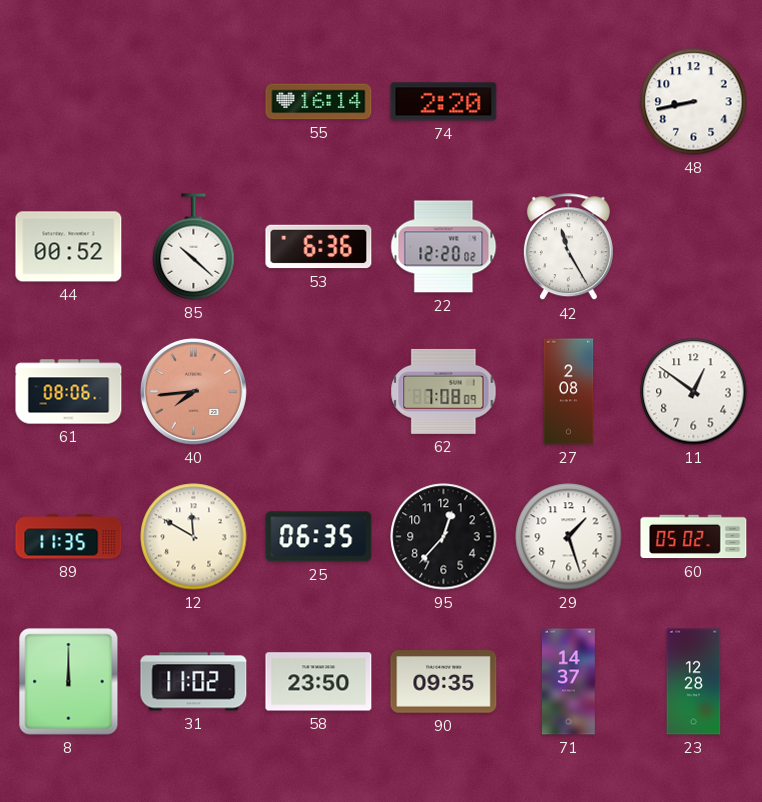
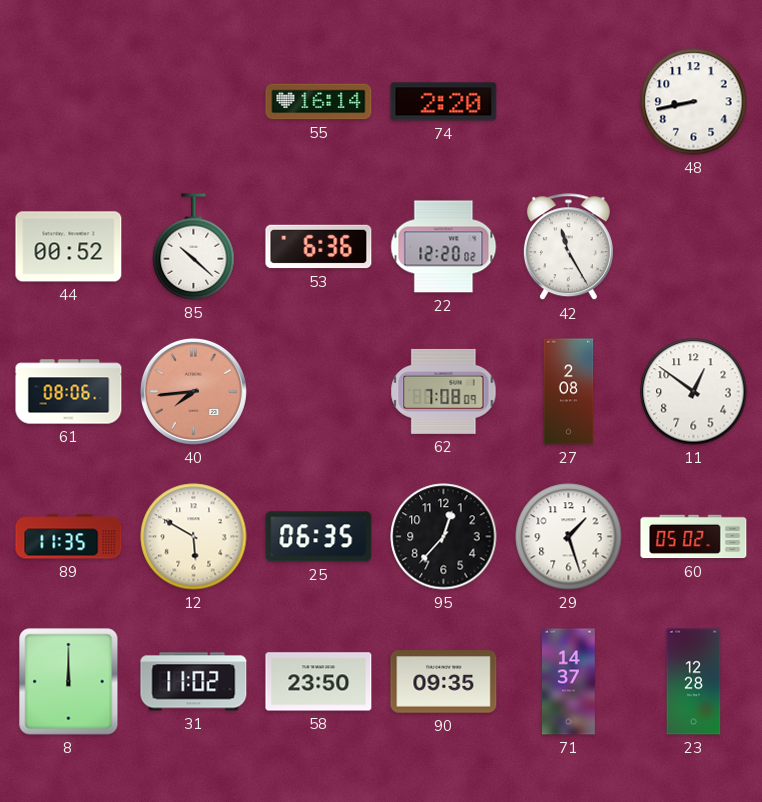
12: 11:50 -> 5:50
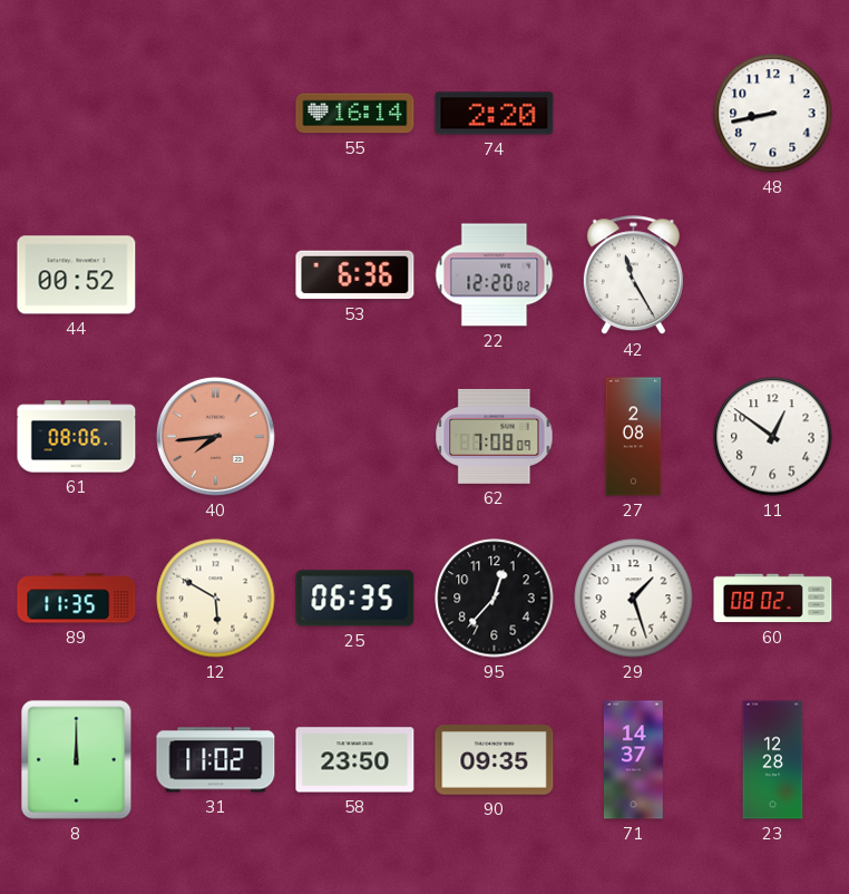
85: 10:22 -> none
60: 05:02 -> 08:02
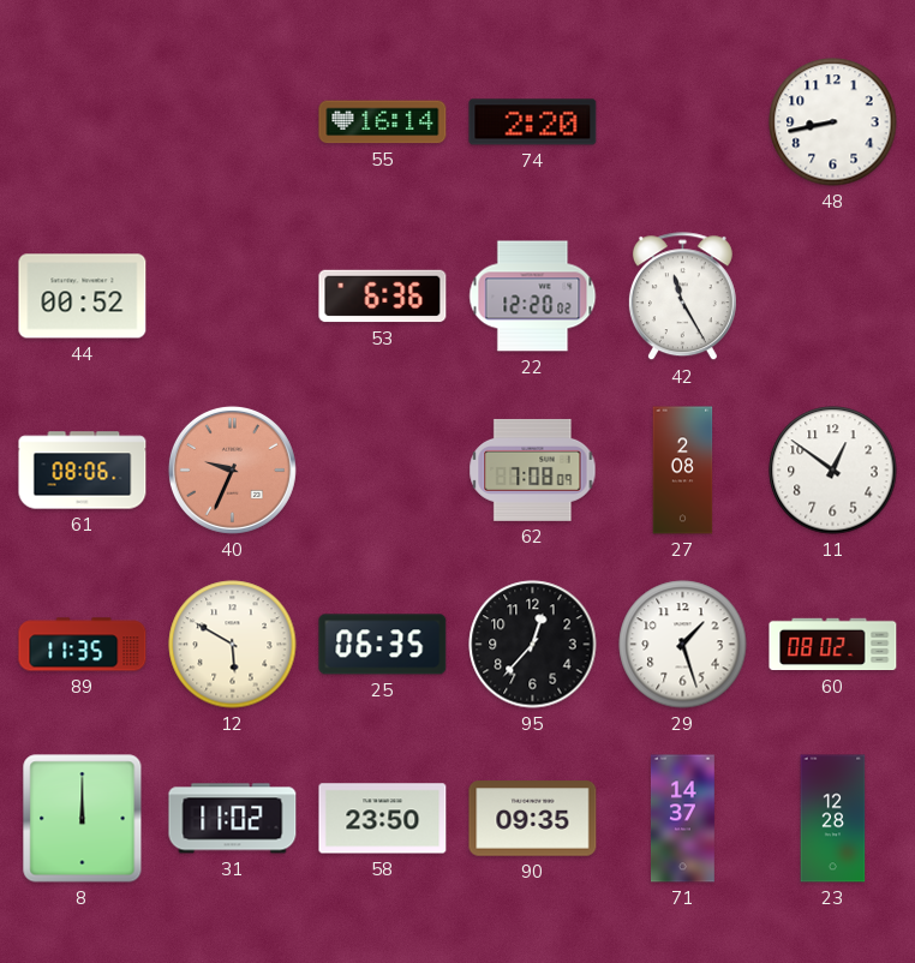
40: 7:44 -> 9:34
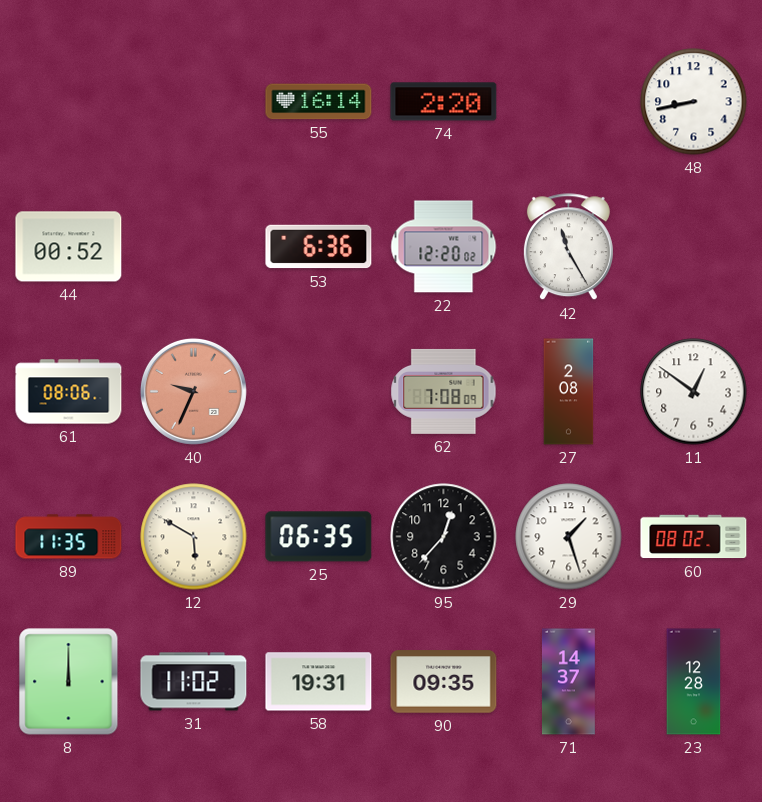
58: 23:50 -> 19:31
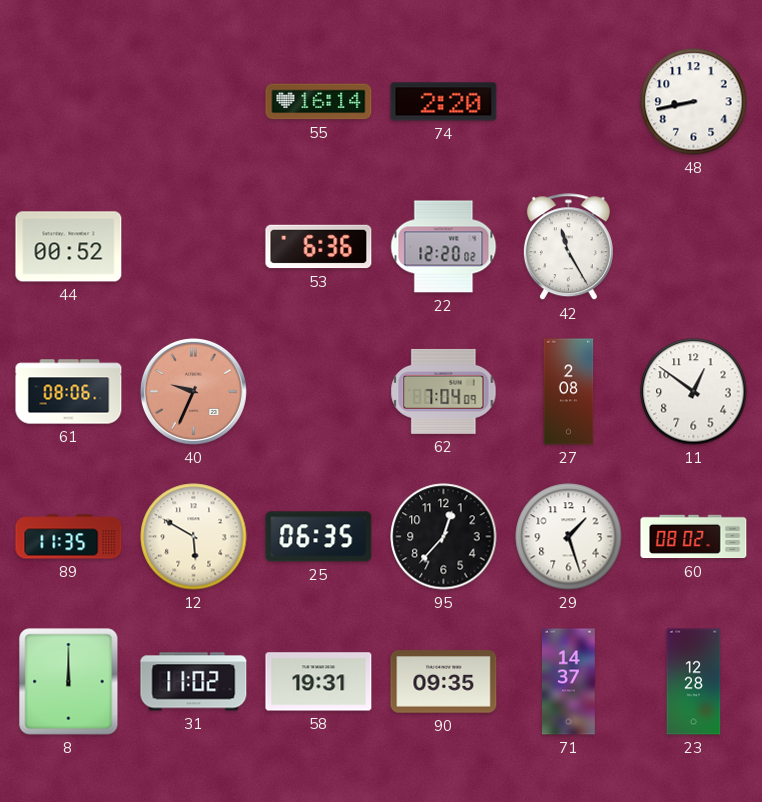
62: 7:08 -> 7:04
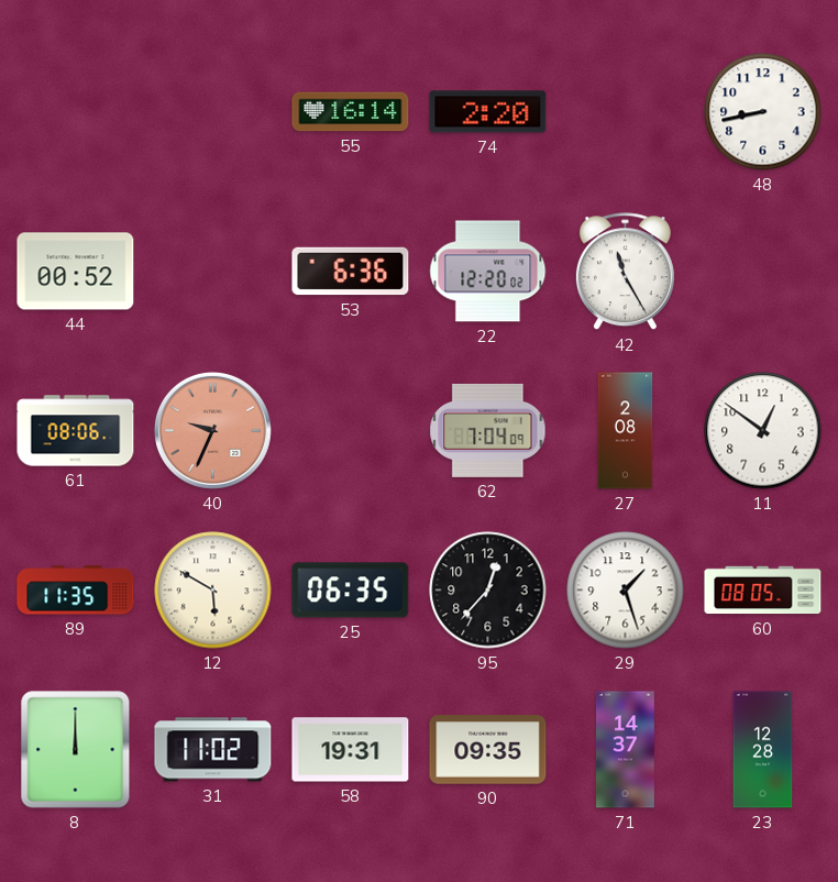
60: 08:02 -> 08:05
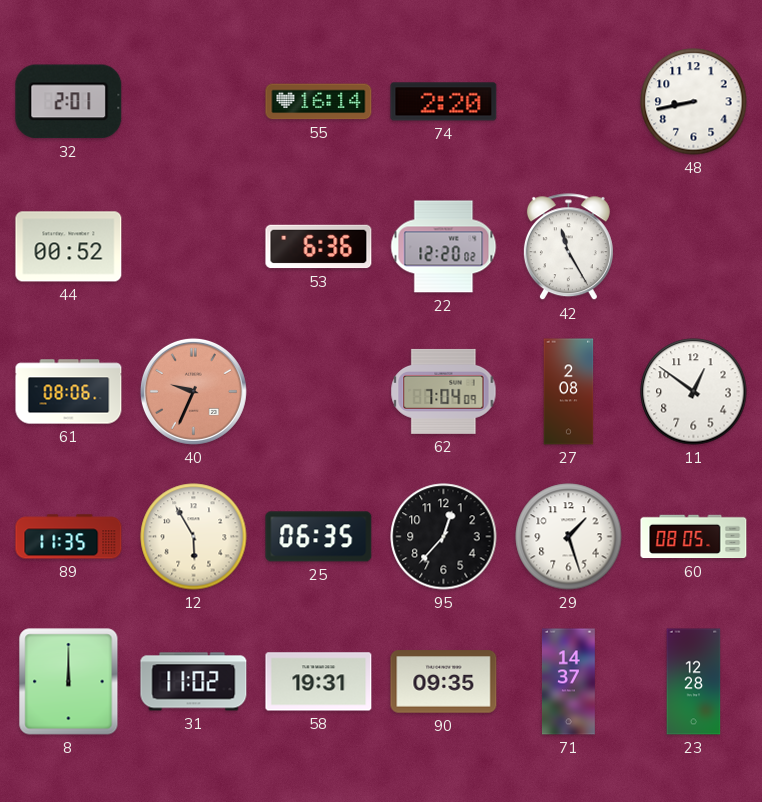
32: none -> 2:01
12: 5:50 -> 5:55
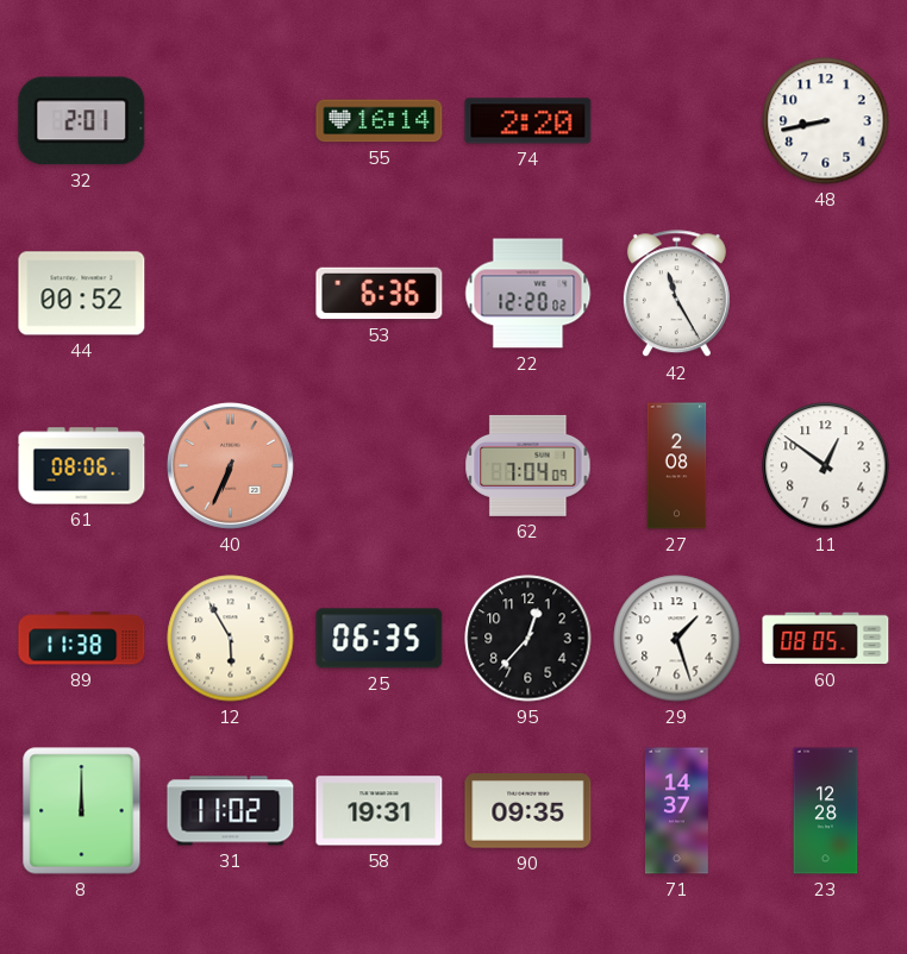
40: 9:34 -> 6:34
89: 11:35 -> 11:38
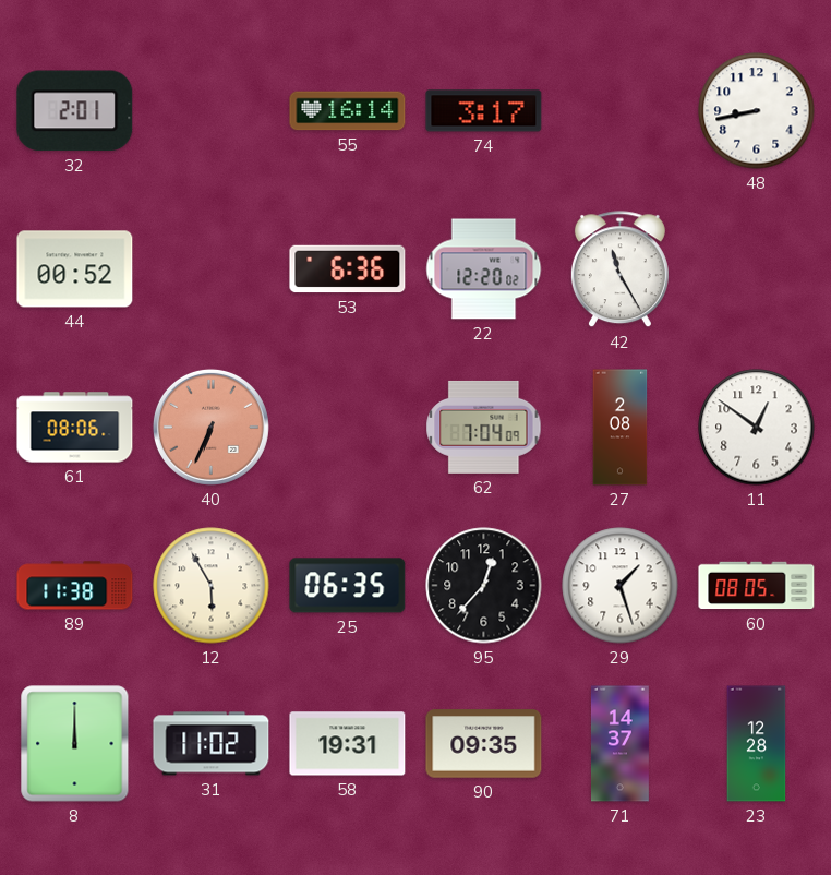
74: 2:20 -> 3:17
